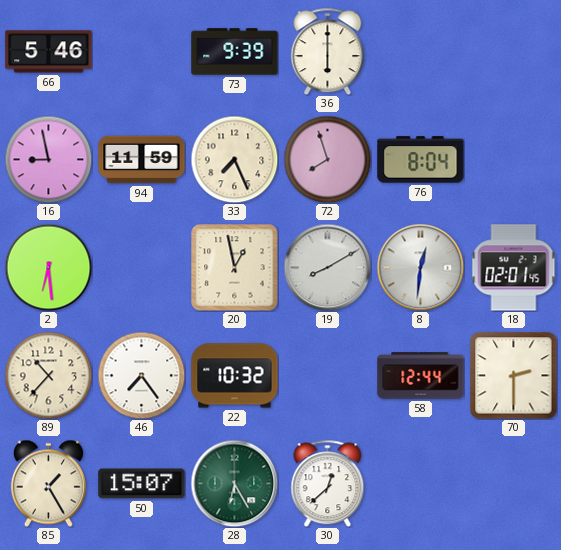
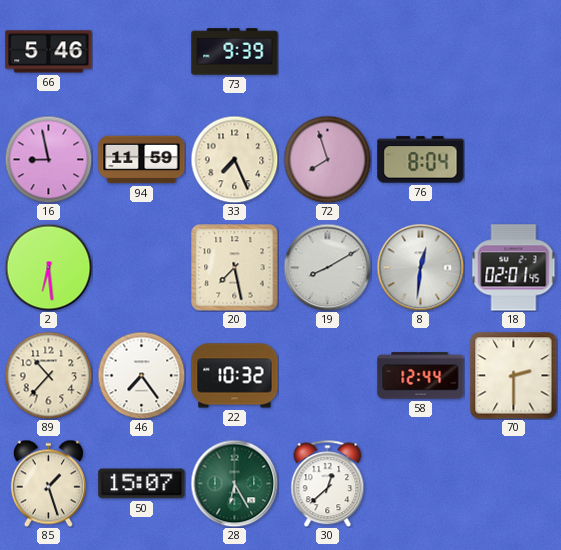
36: 6:00 -> none
20: 12:58 -> 7:28
85: 1:25 -> 1:27
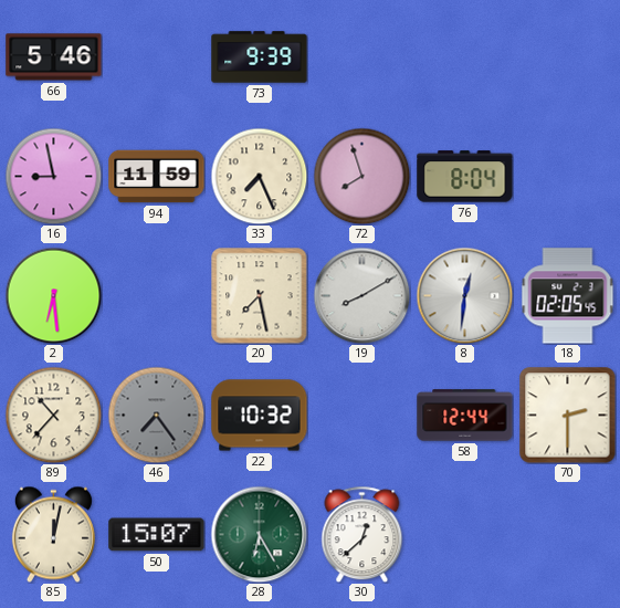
18: 02:01 -> 02:05
46 dial: white -> grey
85: 1:27 -> 12:02
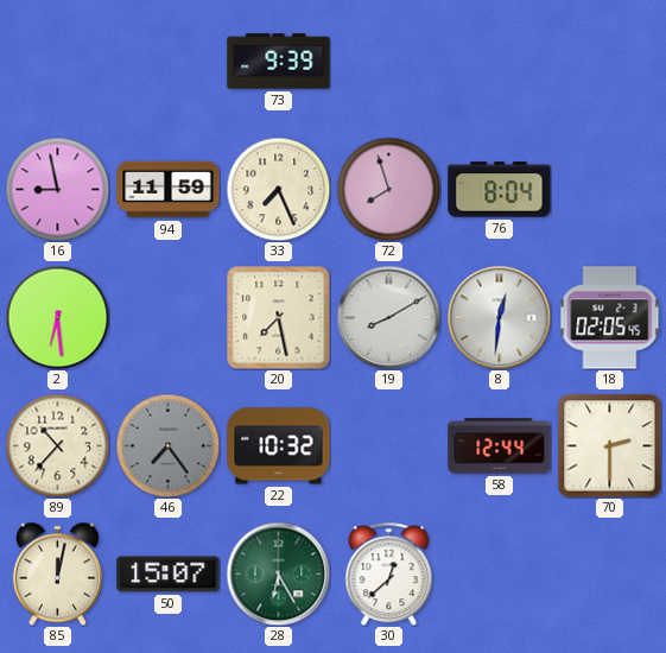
66: 5:46 -> none
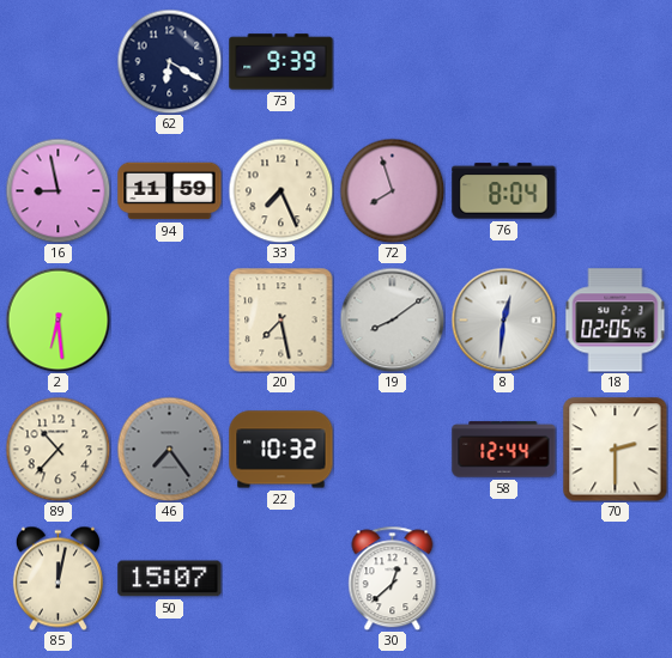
62: none -> 6:20
19: 8:10 -> 8:09
28: 6:25 -> none
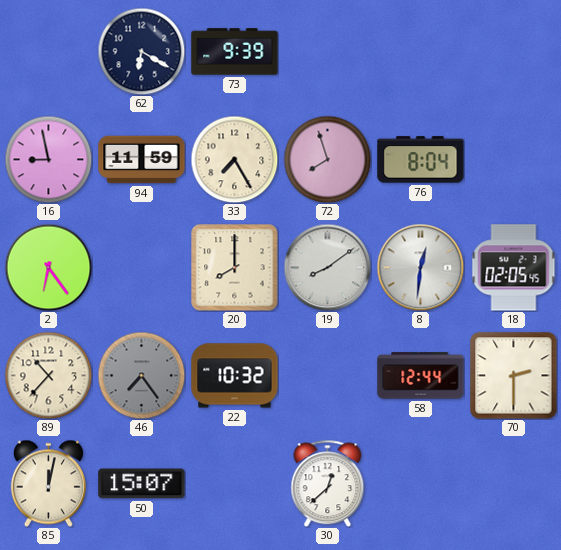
33: 7:26 -> 7:25
2: 6:29 -> 6:24
20: 7:28 -> 8:00
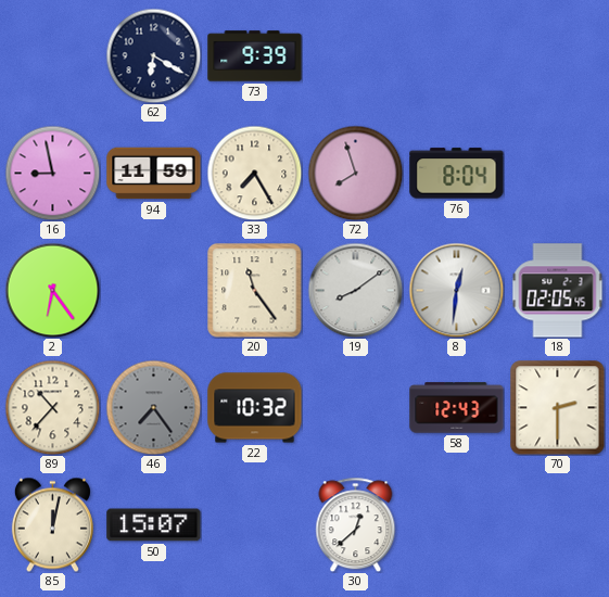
20: 8:00 -> 11:24
58: 12:44 -> 12:43
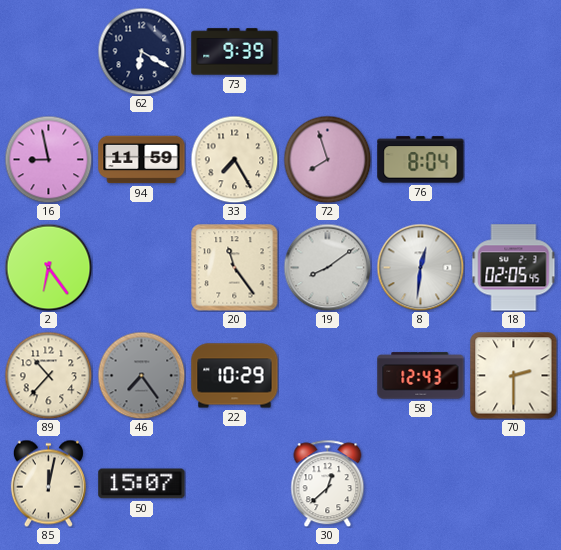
22: 10:32 -> 10:29
